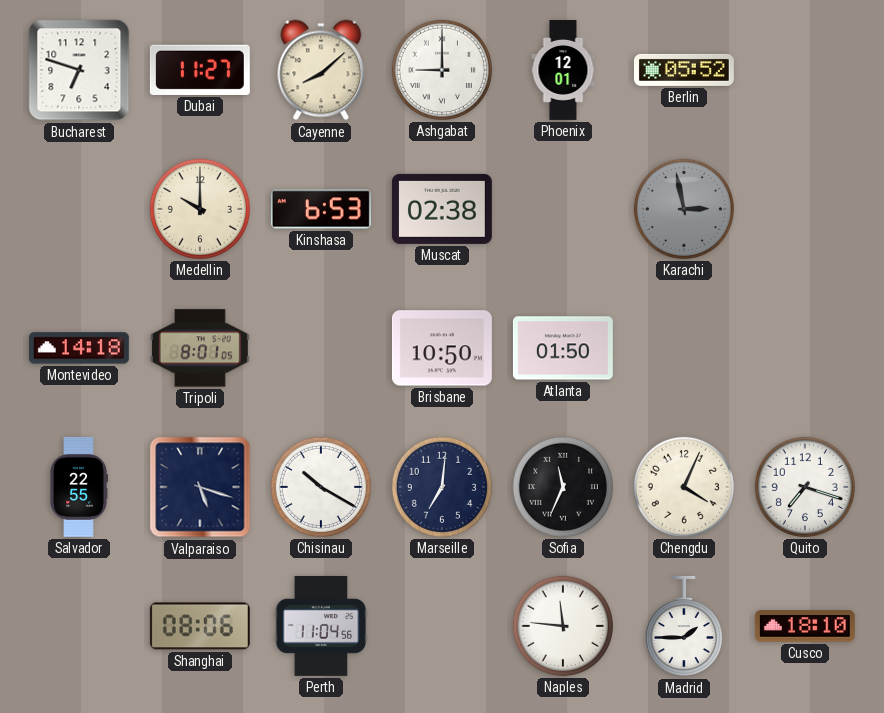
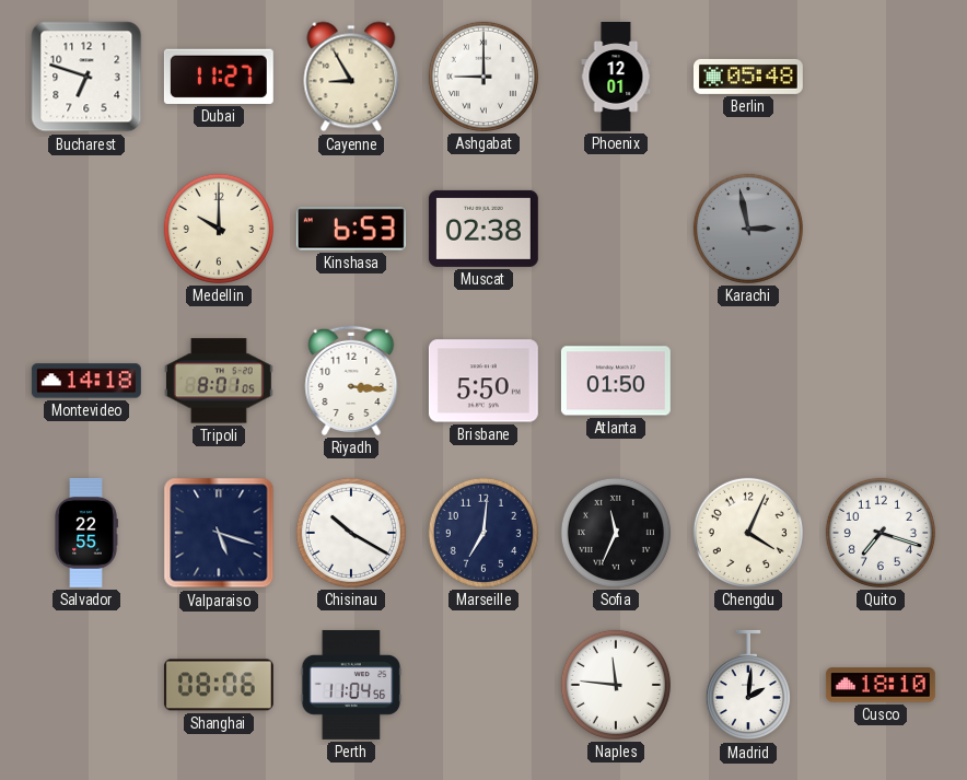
Cayenne: 8:08 -> 8:55
Berlin: 05:52 -> 05:48
Riyadh: none -> 3:16
Brisbane: 10:50 -> 5:50
Madrid: 1:45 -> 2:01
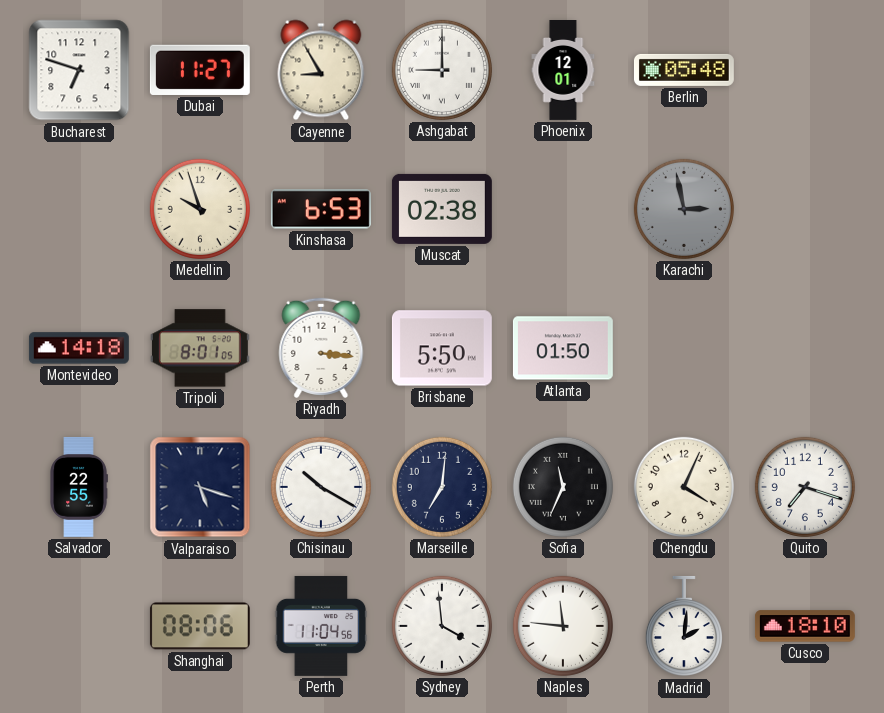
Medellin: 10:00 -> 9:57
Sydney: none -> 3:59
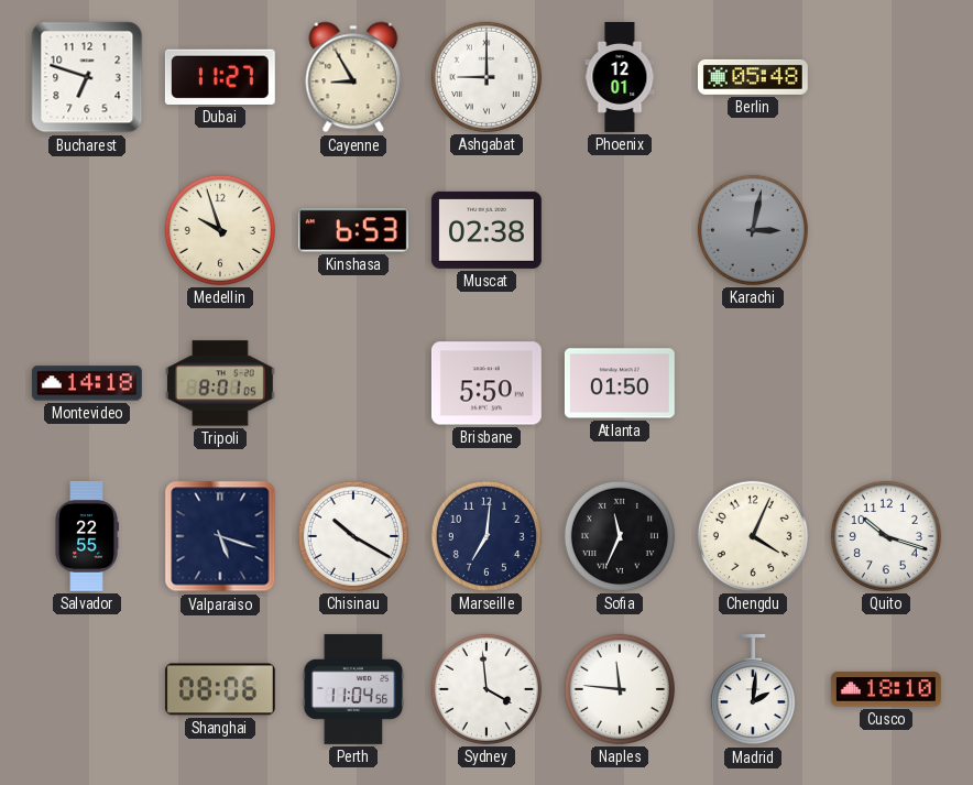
Karachi: 2:58 -> 3:02
Riyadh: 3:16 -> none
Quito: 7:18 -> 10:18
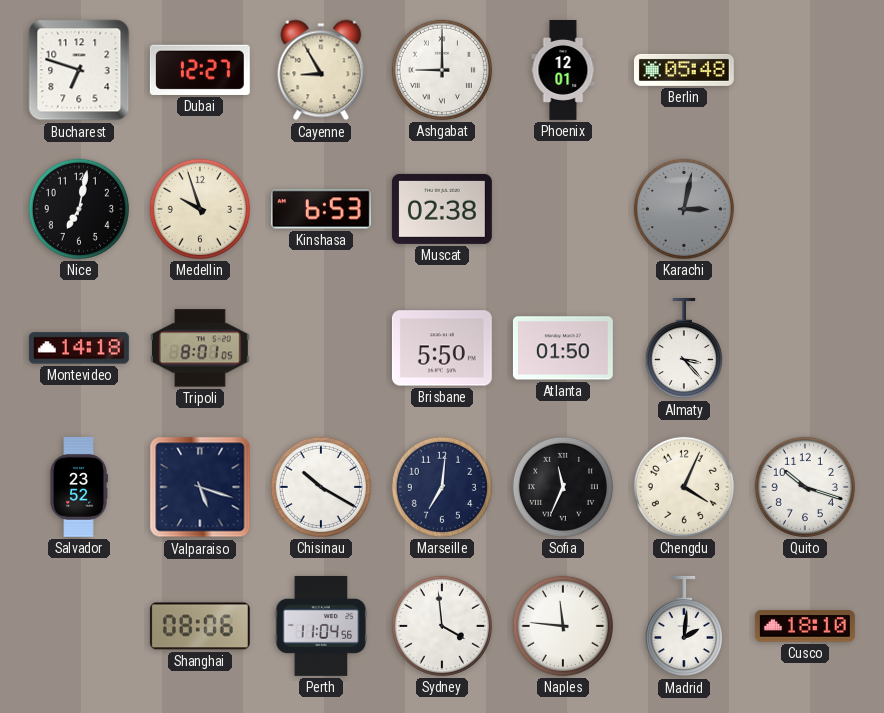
Dubai: 11:27 -> 12:27
Nice: none -> 7:02
Almaty: none -> 3:23
Salvador: 22:55 -> 23:52
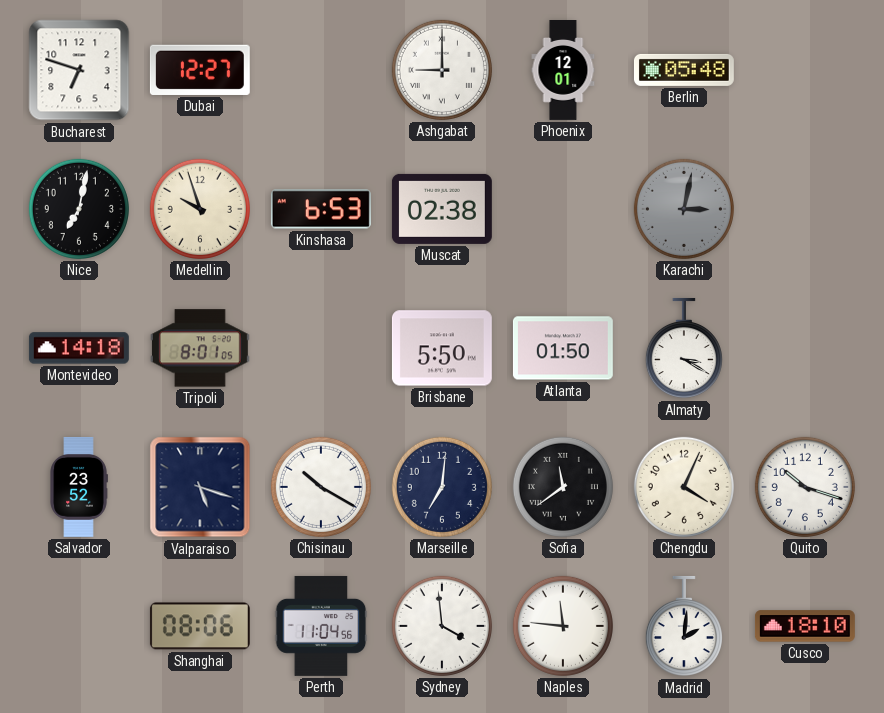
Cayenne: 8:55 -> none
Almaty: 3:23 -> 3:20
Sofia: 11:34 -> 11:39
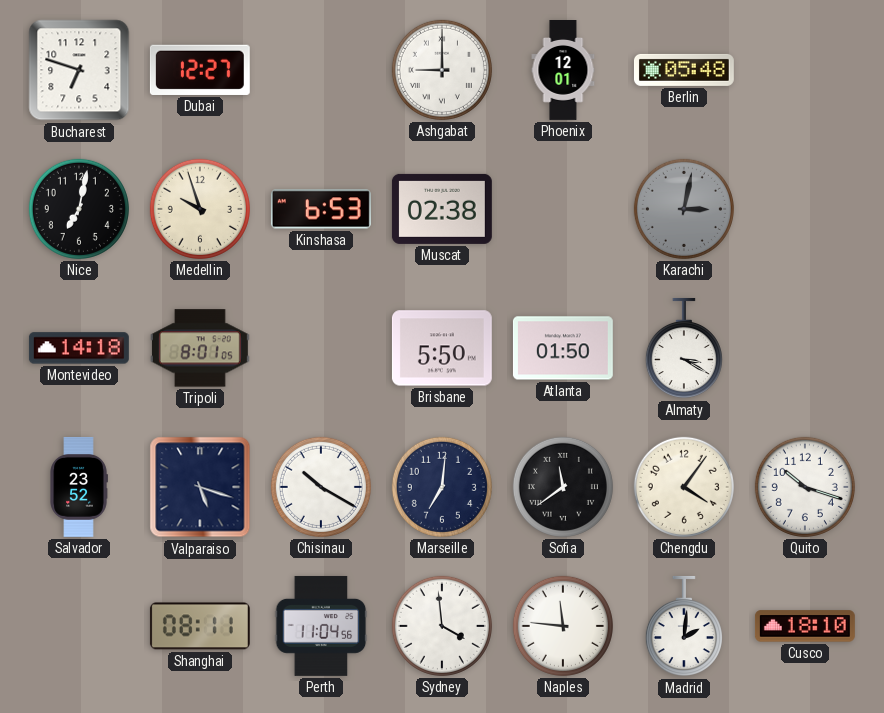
Chengdu: 4:04 -> 4:06
Shanghai: 08:06 -> 08:11
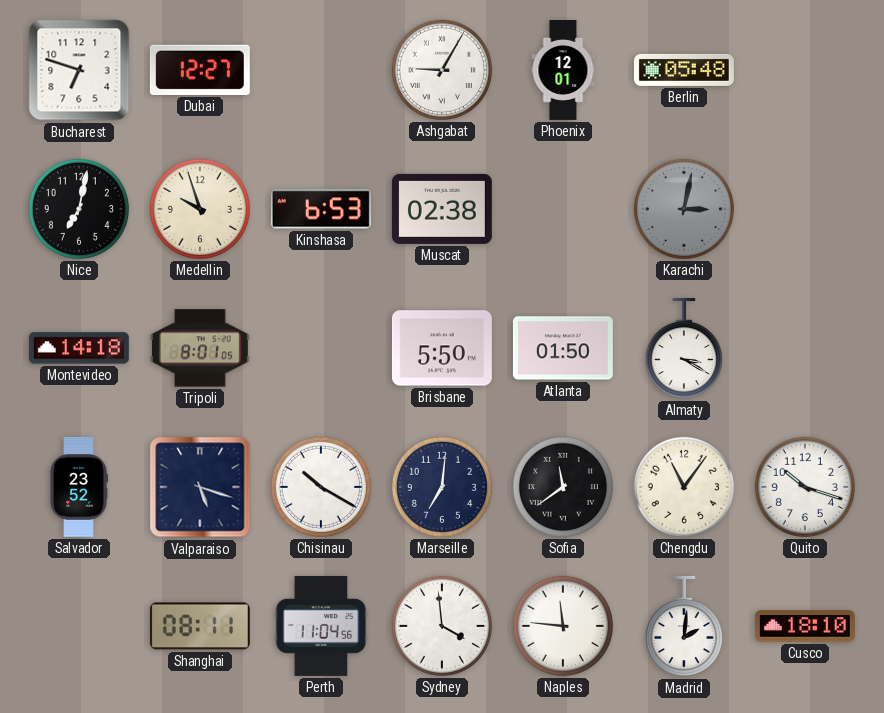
Ashgabat: 9:00 -> 9:05
Chengdu: 4:06 -> 11:06
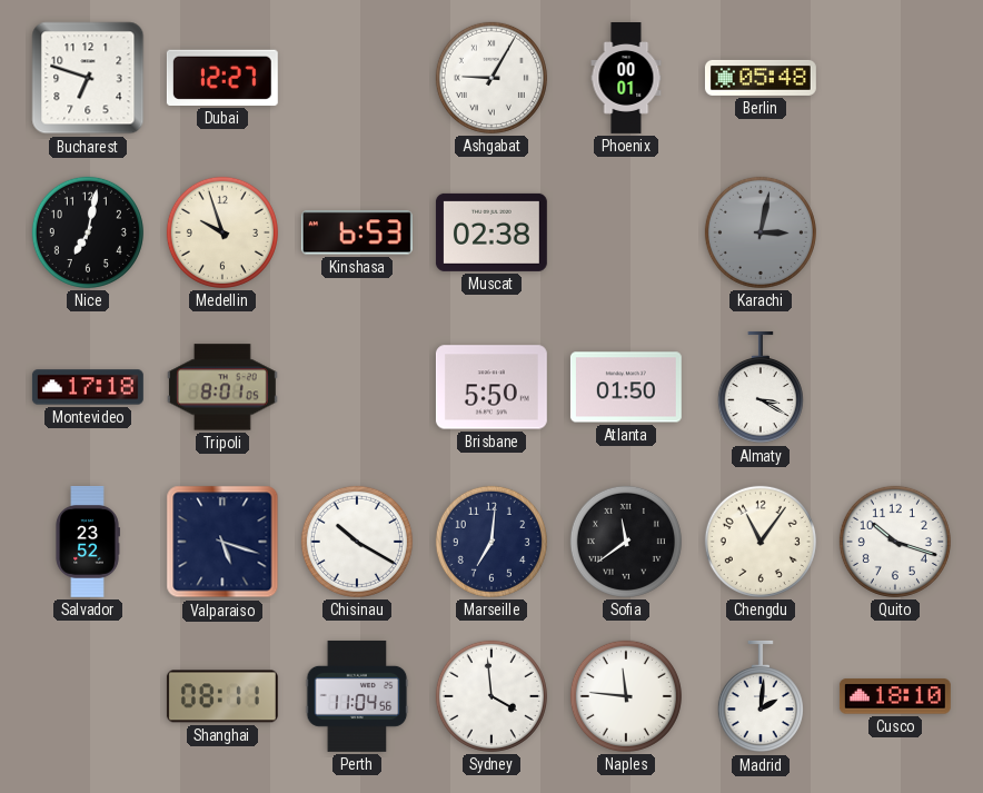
Phoenix: 12:01 -> 00:01
Montevideo: 14:18 -> 17:18
